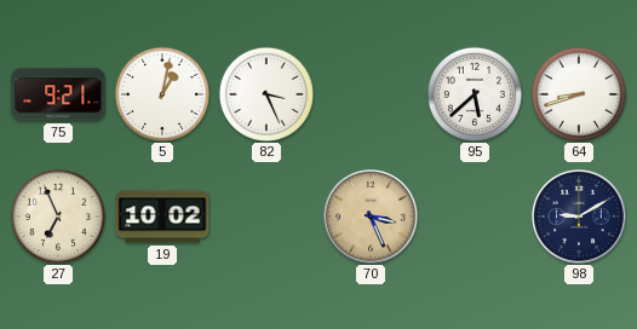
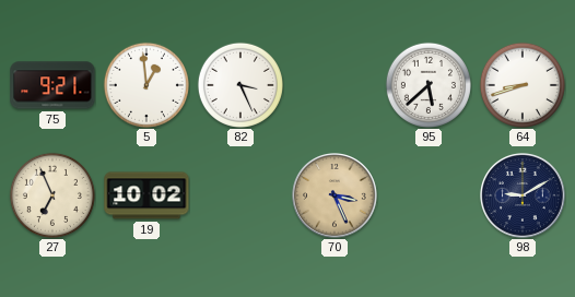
5: 1:02 -> 12:59
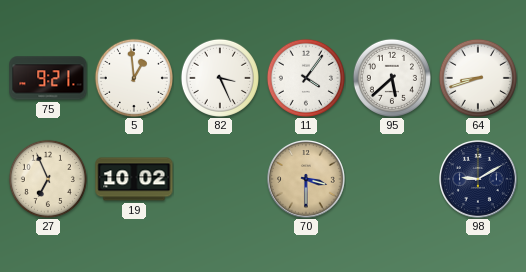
11: none -> 4:06
70: 3:26 -> 3:30
